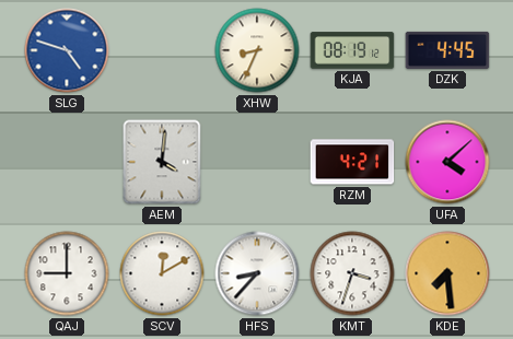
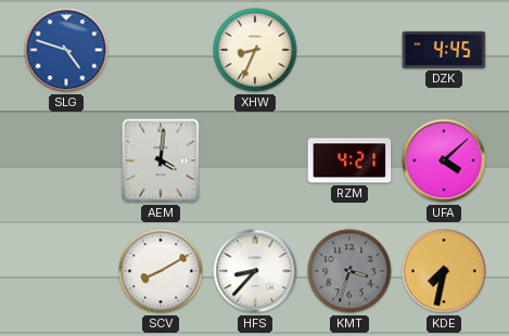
KJA: 08:19 -> none
QAJ: 9:00 -> none
SCV: 12:10 -> 8:10
KMT dial: white -> grey
KDE: 7:29 -> 7:32
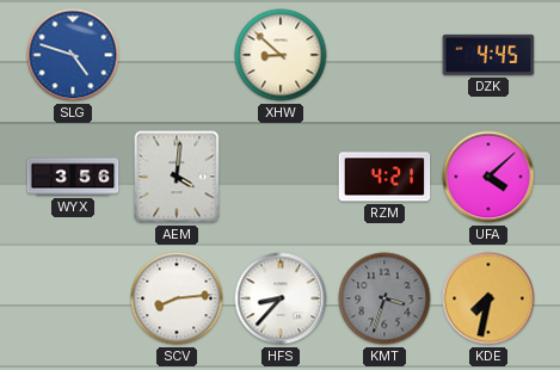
XHW: 8:34 -> 8:52
WYX: none -> 3:56
SCV: 8:10 -> 8:14
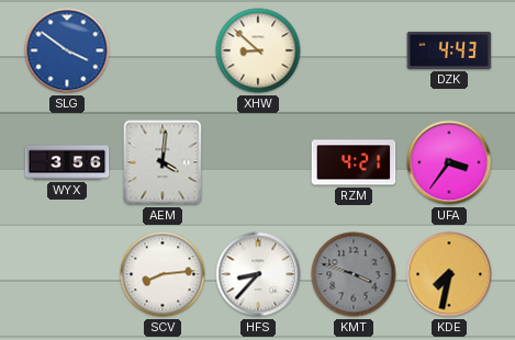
SLG: 4:48 -> 3:51
DZK: 4:45 -> 4:43
UFA: 4:08 -> 3:36
KMT: 3:33 -> 3:48
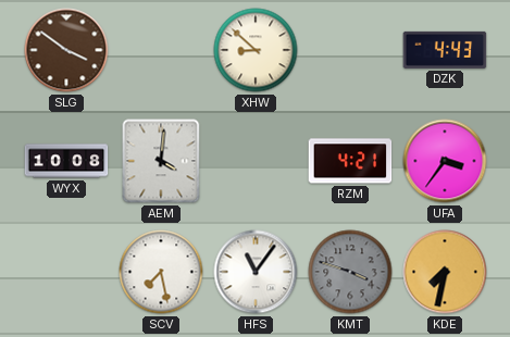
SLG dial: blue -> brown
WYX: 3:56 -> 10:08
SCV: 8:14 -> 7:28
HFS: 8:37 -> 11:06
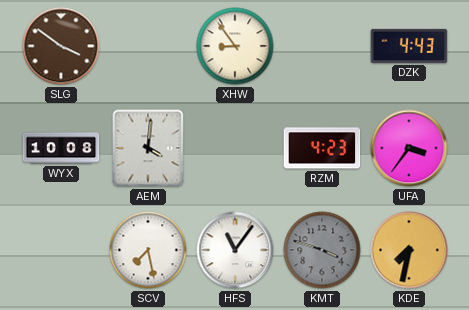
XHW: 8:52 -> 8:54
RZM: 4:21 -> 4:23
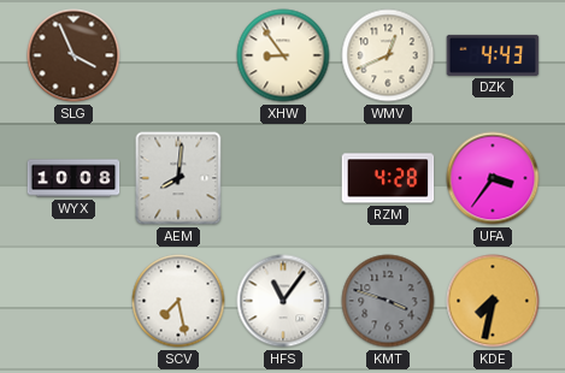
SLG: 3:51 -> 3:56
WMV: none -> 12:41
AEM: 4:01 -> 8:01
RZM: 4:23 -> 4:28
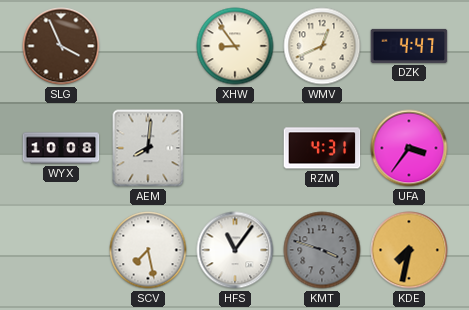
DZK: 4:43 -> 4:47
RZM: 4:28 -> 4:31
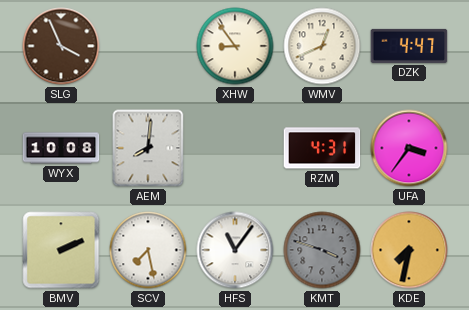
BMV: none -> 2:11
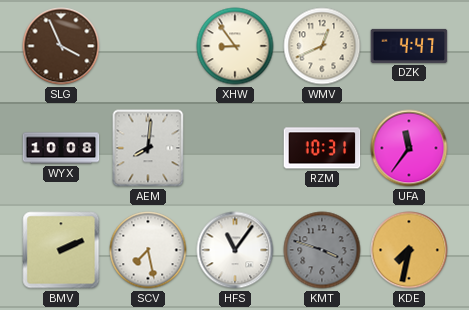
RZM: 4:31 -> 10:31
UFA: 3:36 -> 11:36
